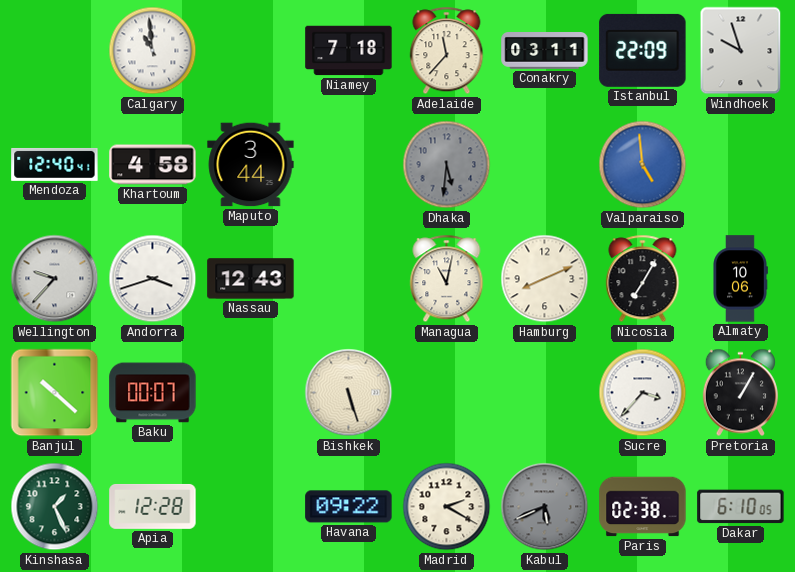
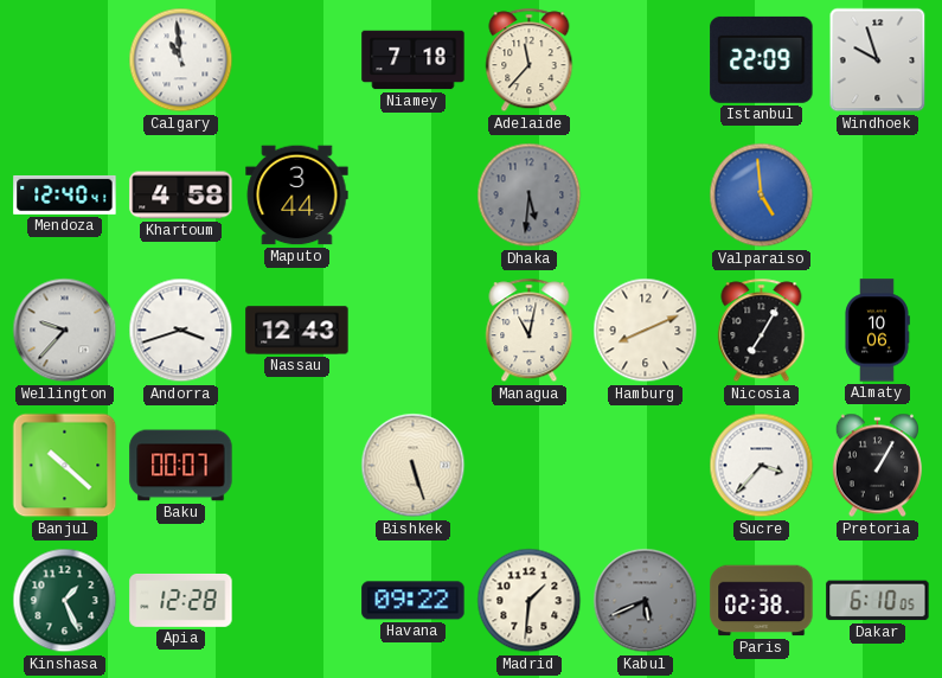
Conakry: 03:11 -> none
Madrid: 2:20 -> 1:31
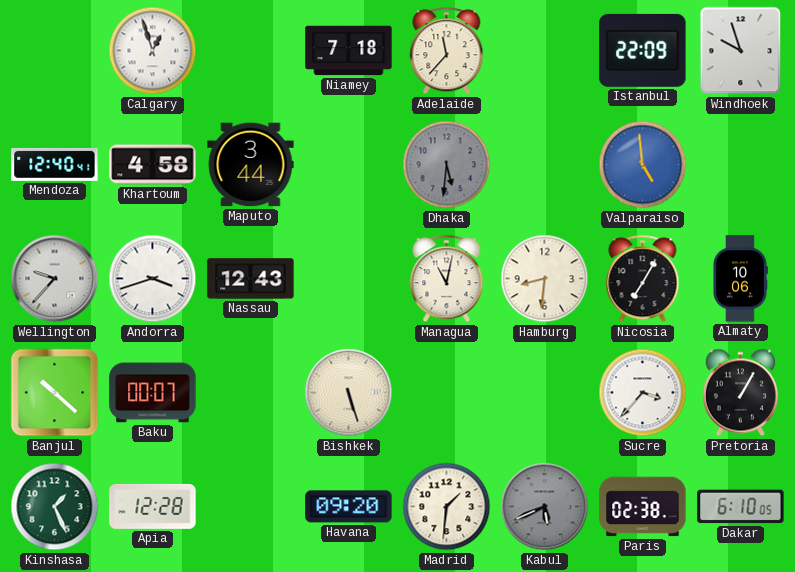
Calgary: 10:59 -> 12:57
Hamburg: 8:11 -> 8:31
Havana: 09:22 -> 09:20
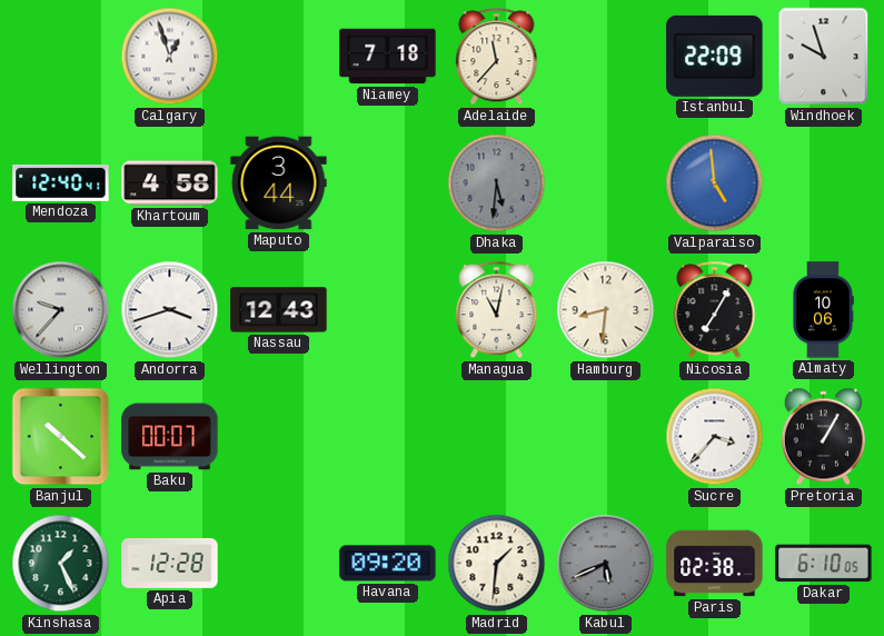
Bishkek: 5:27 -> none
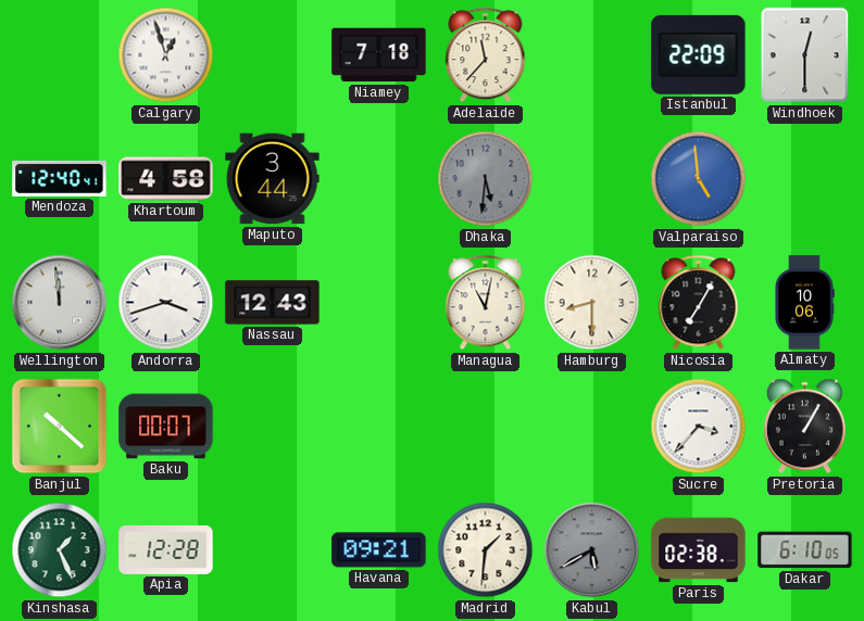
Windhoek: 9:57 -> 12:30
Wellington: 9:37 -> 11:59
Hamburg: 8:31 -> 8:30
Havana: 09:20 -> 09:21
Kabul: 5:41 -> 5:40
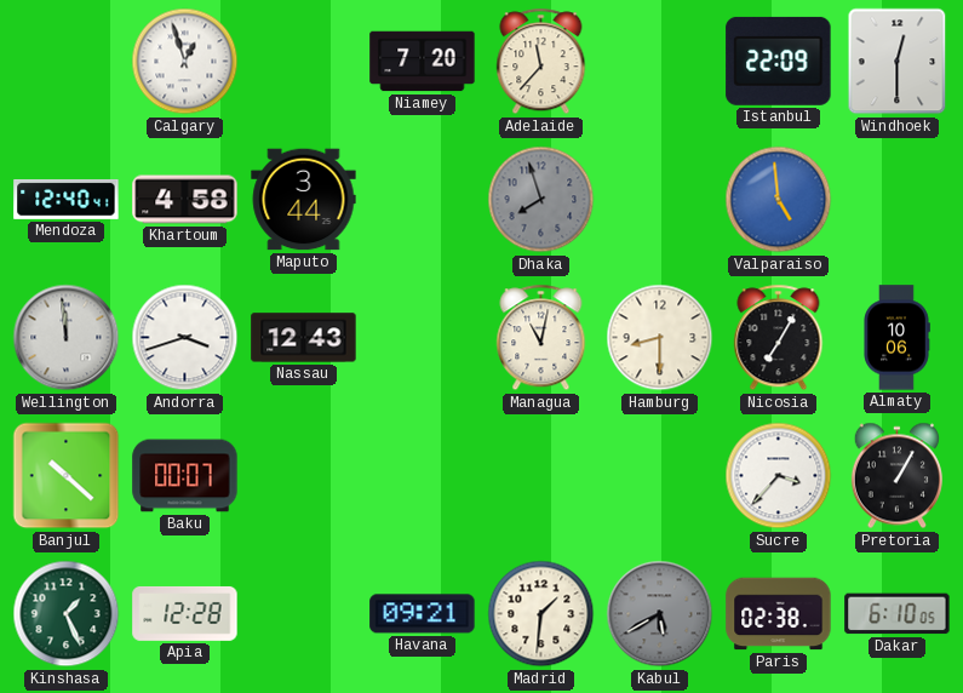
Niamey: 7:18 -> 7:20
Dhaka: 5:31 -> 7:57
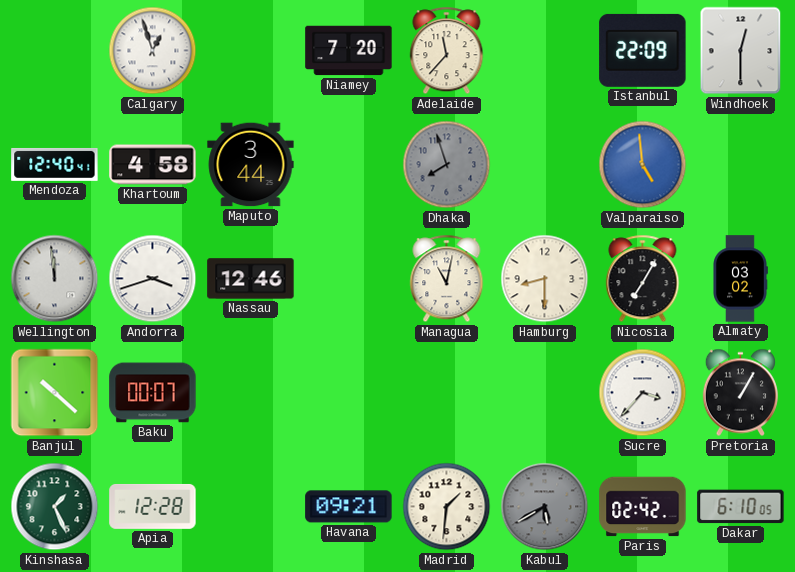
Nassau: 12:43 -> 12:46
Almaty: 10:06 -> 03:02
Paris: 02:38 -> 02:42
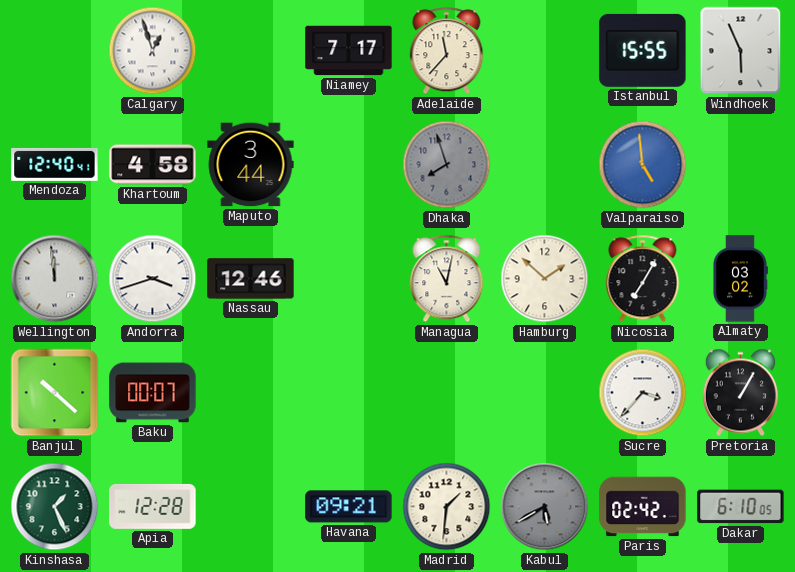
Niamey: 7:20 -> 7:17
Istanbul: 22:09 -> 15:55
Windhoek: 12:30 -> 5:56
Hamburg: 8:30 -> 1:52
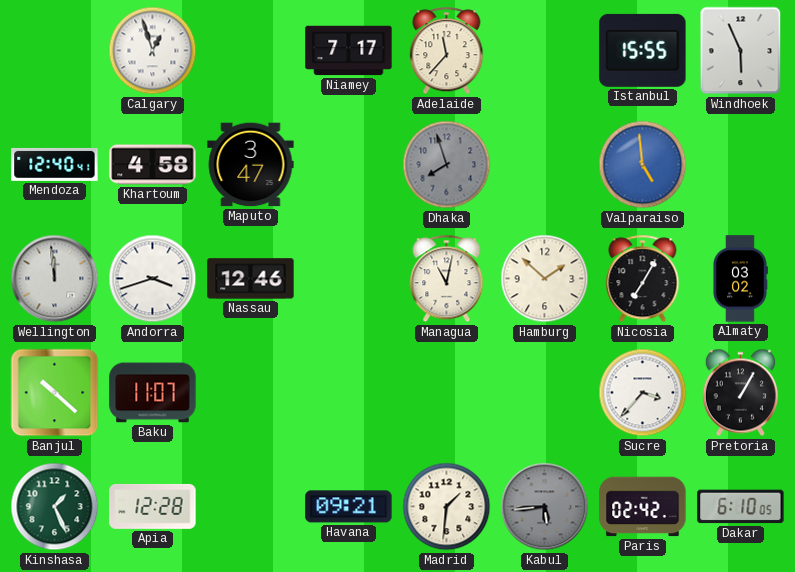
Maputo: 3:44 -> 3:47
Baku: 00:07 -> 11:07
Kabul: 5:40 -> 5:44
